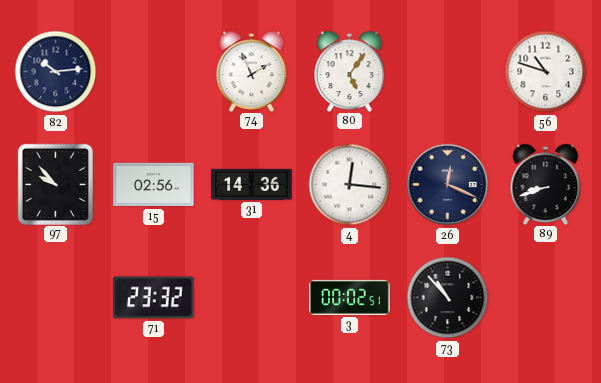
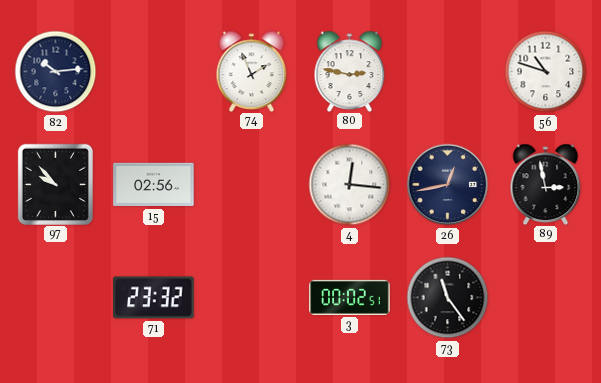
80: 5:06 -> 2:47
31: 14:36 -> none
26: 12:19 -> 12:43
89: 8:42 -> 2:58
73: 10:53 -> 11:24
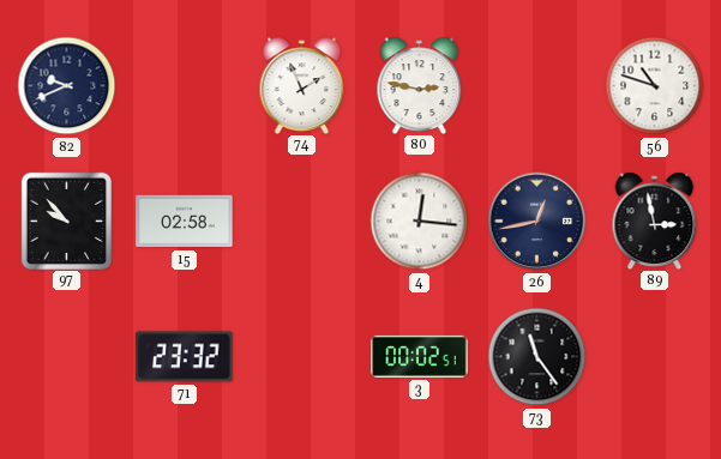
82: 10:14 -> 9:41
15: 02:56 -> 02:58
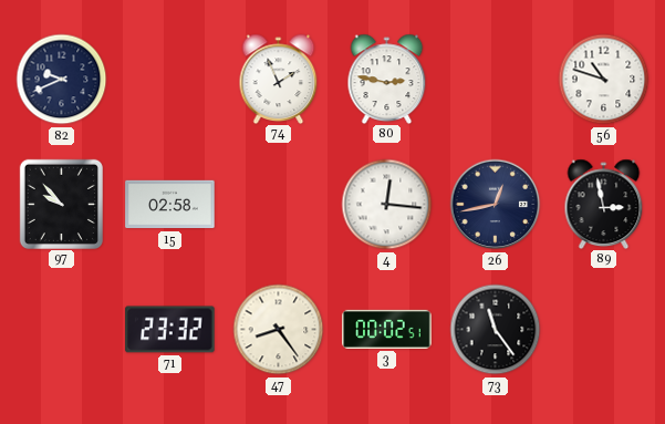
47: none -> 8:24
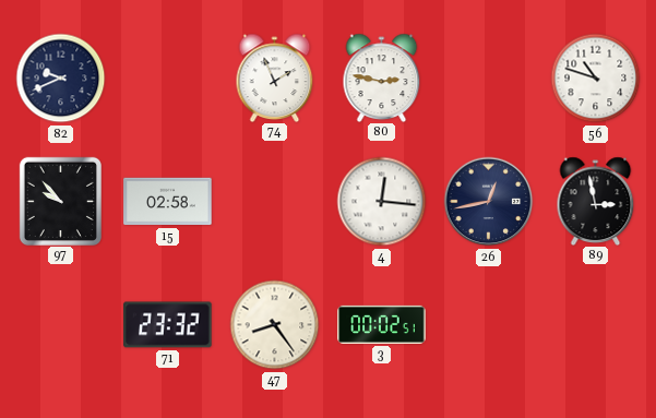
73: 11:24 -> none
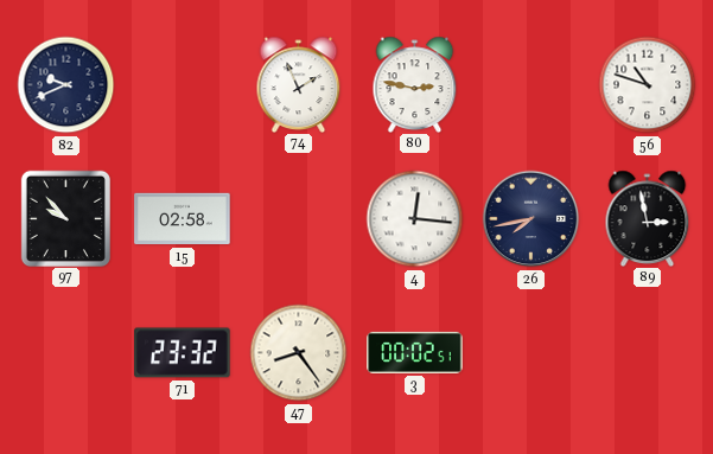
26: 12:43 -> 7:43
